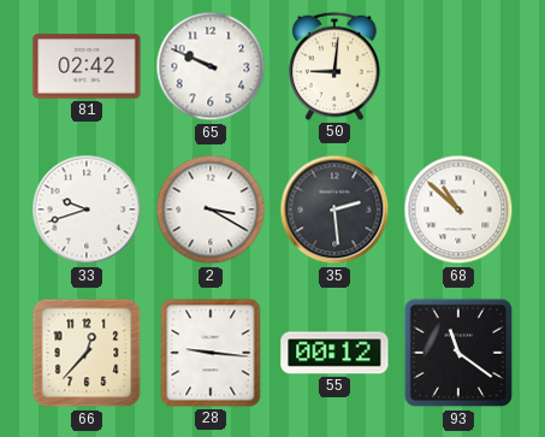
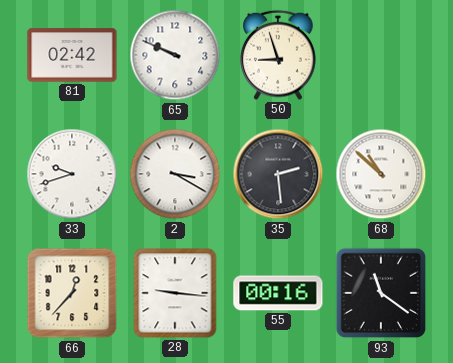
50: 9:01 -> 8:57
55: 00:12 -> 00:16
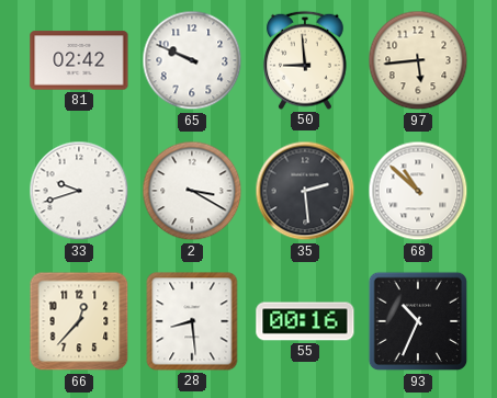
50: 8:57 -> 8:59
97: none -> 5:44
28: 9:16 -> 8:29
93: 11:21 -> 10:34
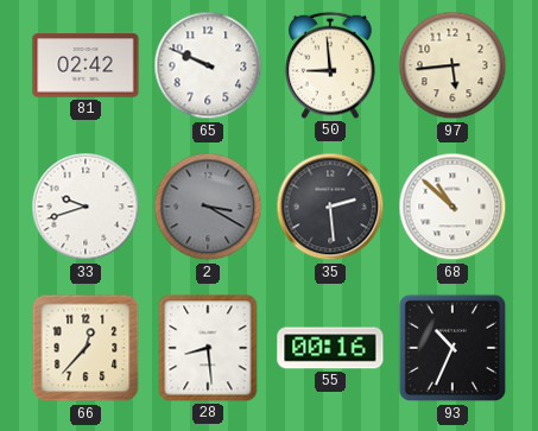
2 dial: white -> grey
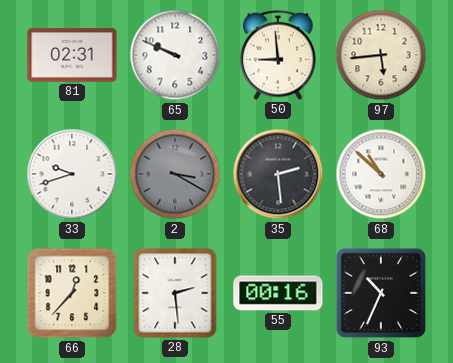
81: 02:42 -> 02:31
28: 8:29 -> 2:29
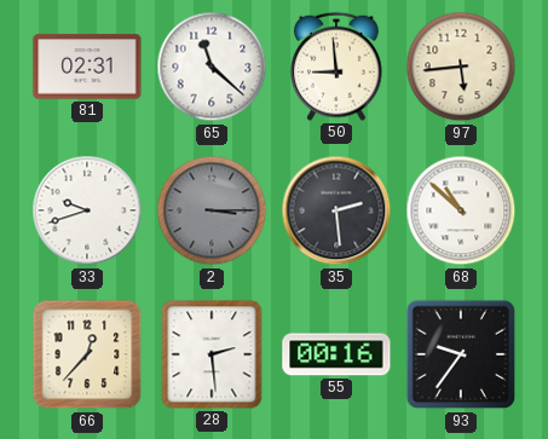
65: 9:49 -> 11:22
2: 3:20 -> 3:15
93: 10:34 -> 9:36
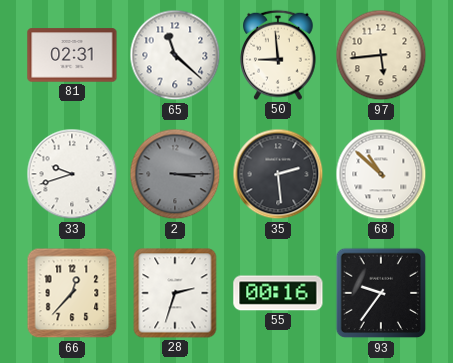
28: 2:29 -> 2:33
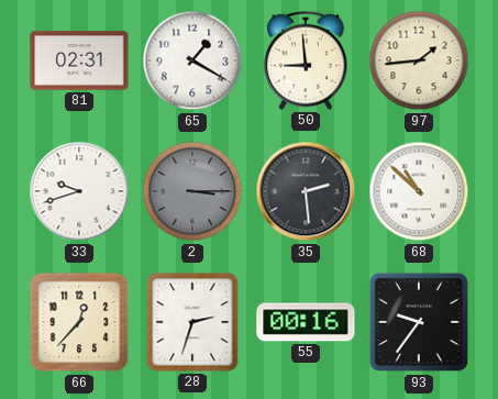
65: 11:22 -> 1:20
97: 5:44 -> 1:44
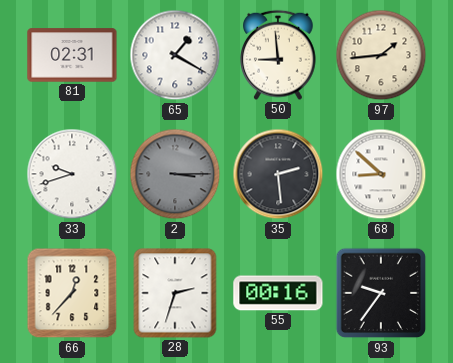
68: 10:52 -> 8:52
